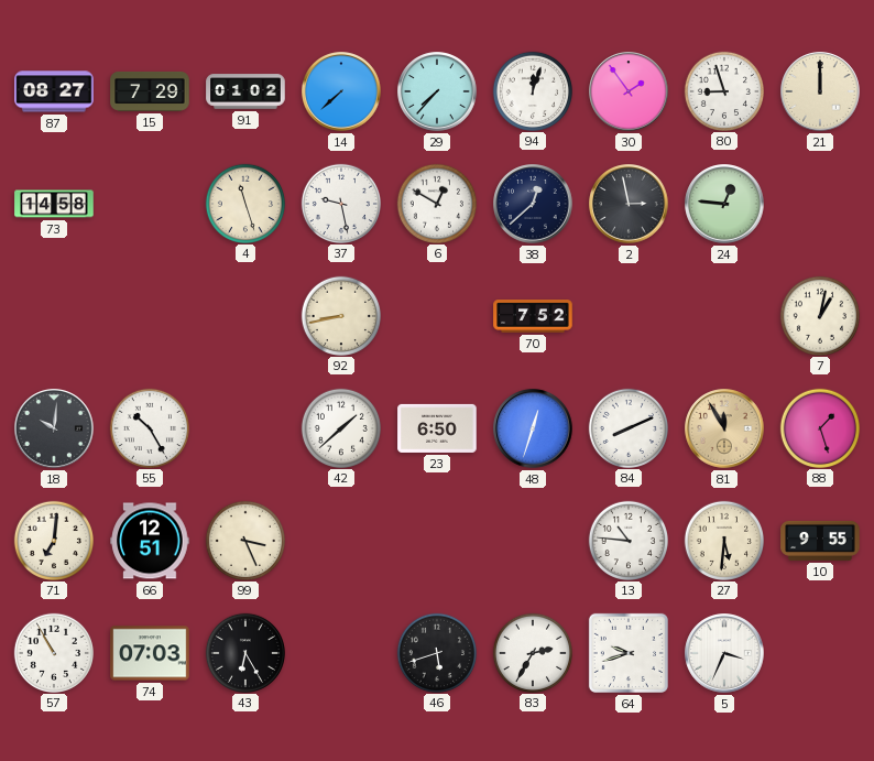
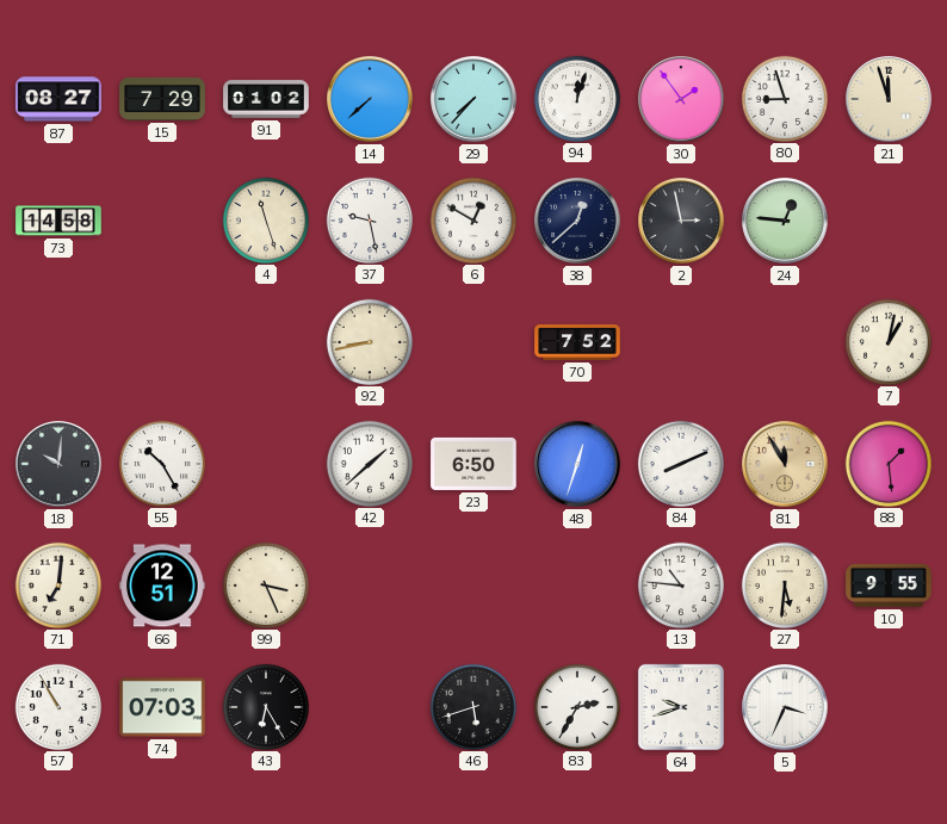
21: 12:00 -> 11:57
88: 1:27 -> 1:29
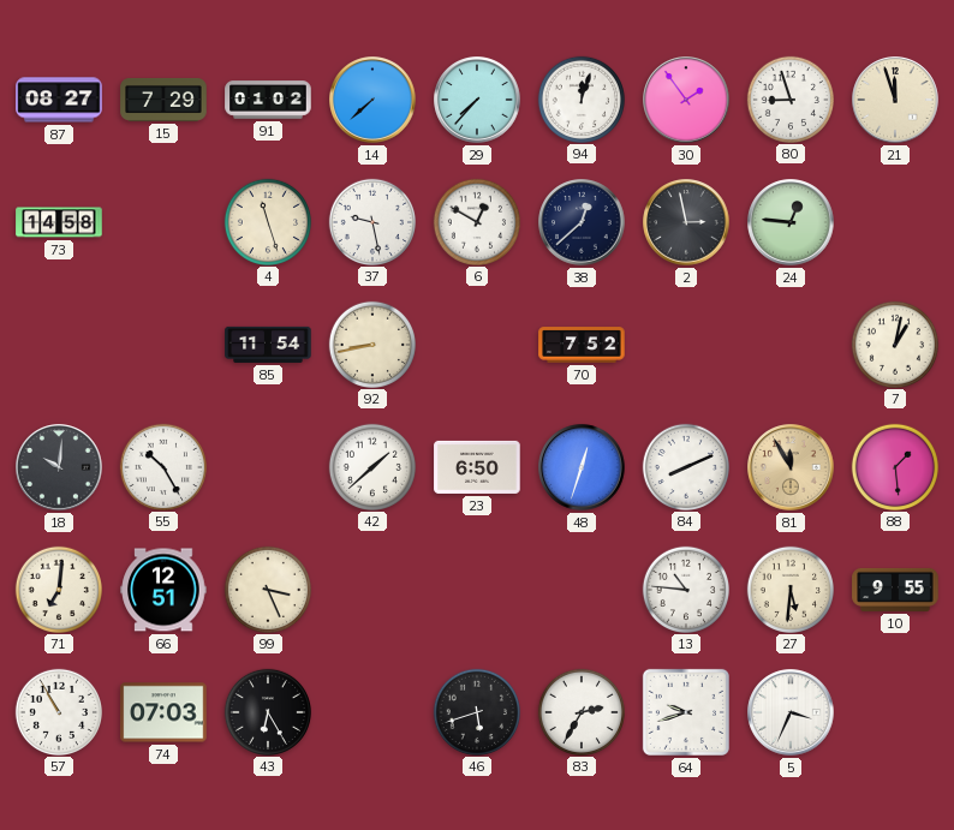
85: none -> 11:54
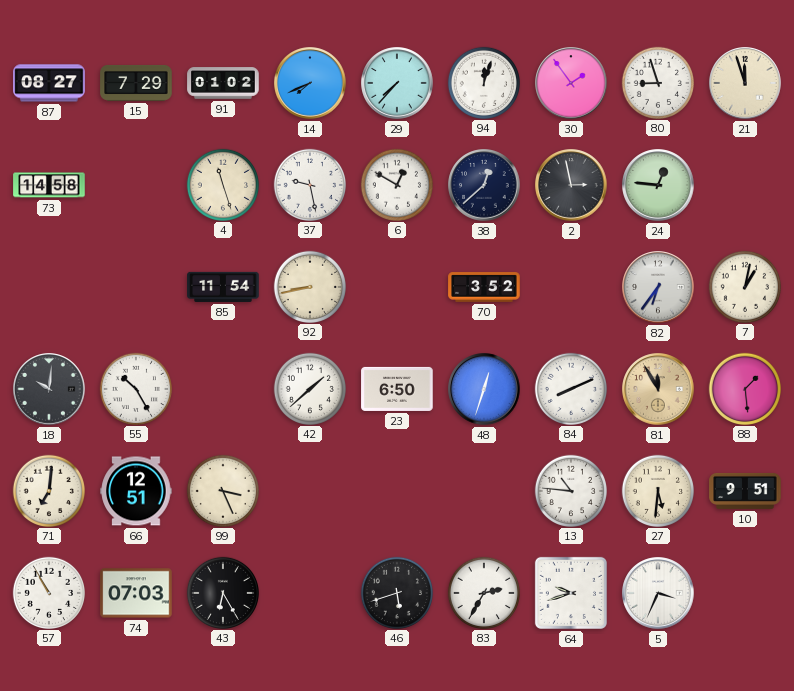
14: 7:38 -> 7:41
70: 7:52 -> 3:52
82: none -> 6:36
10: 9:55 -> 9:51
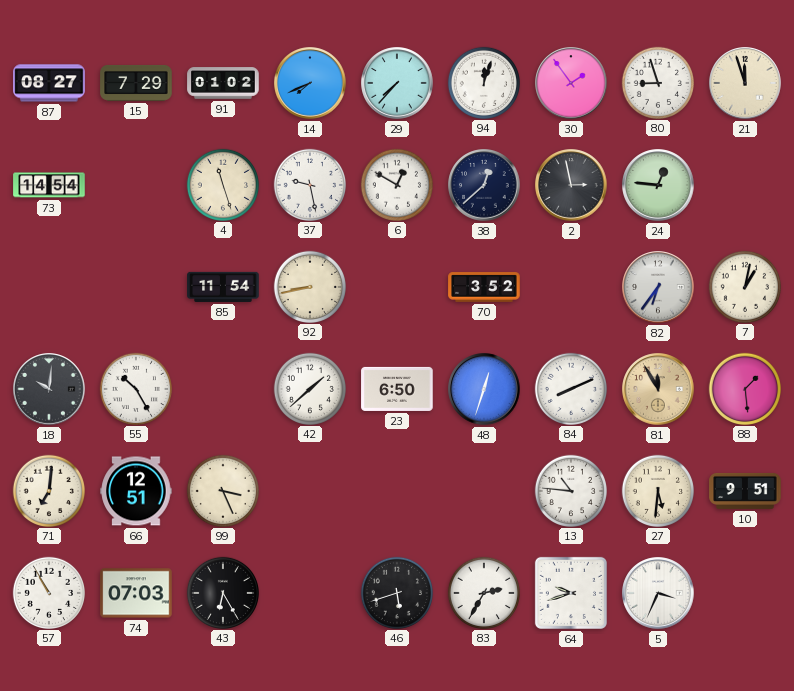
73: 14:58 -> 14:54
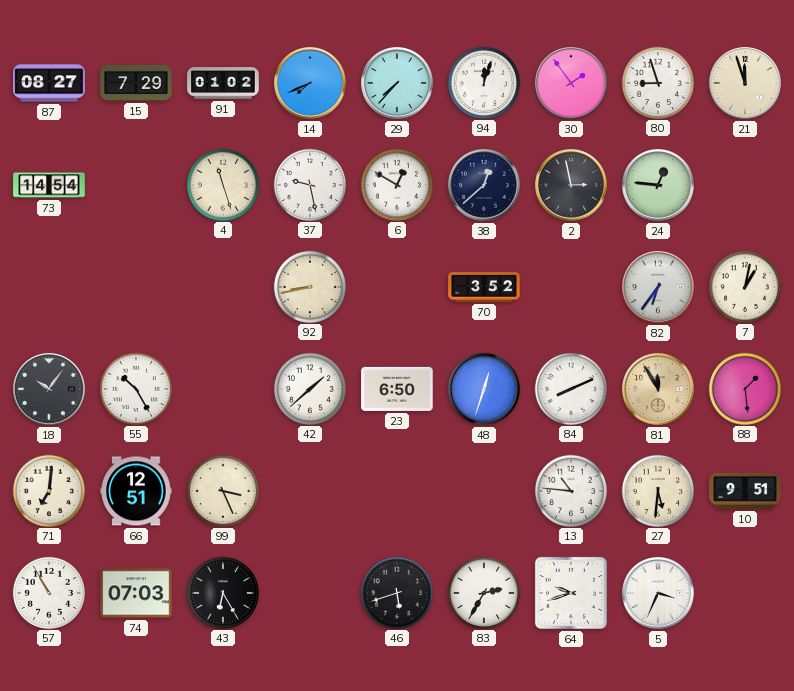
85: 11:54 -> none
18: 10:01 -> 10:06
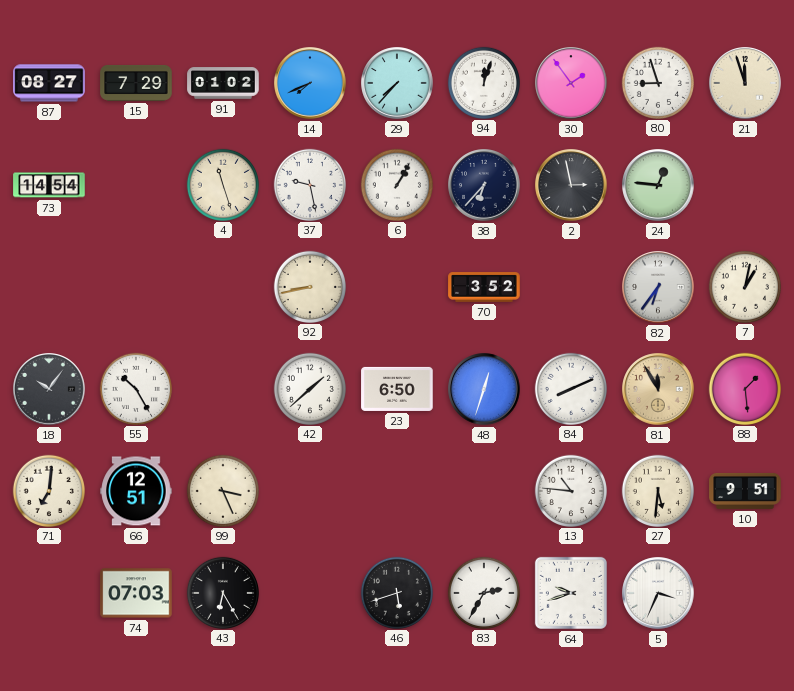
6: 12:50 -> 1:05
38: 12:38 -> 6:37
57: 10:55 -> none
